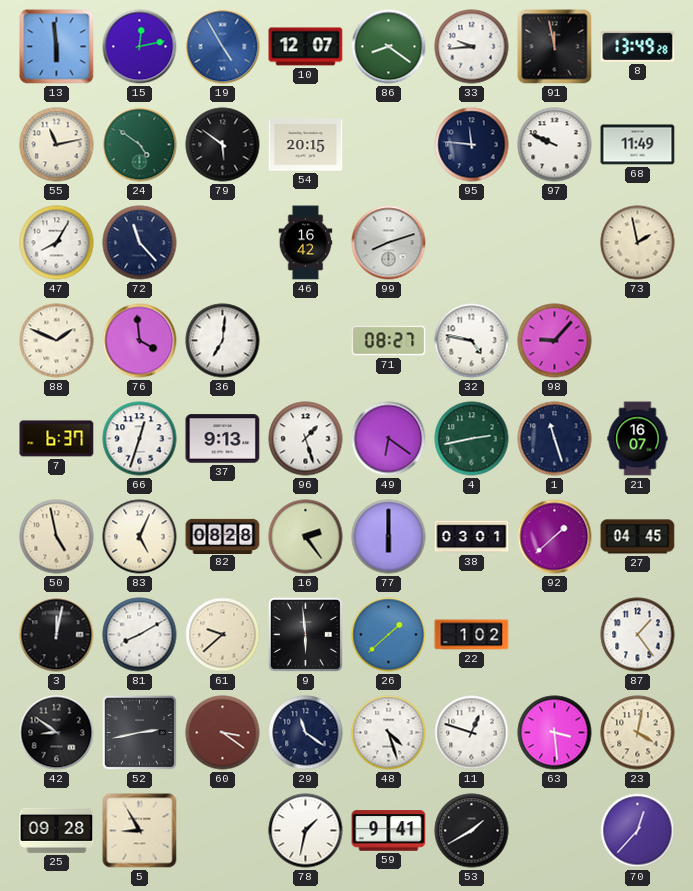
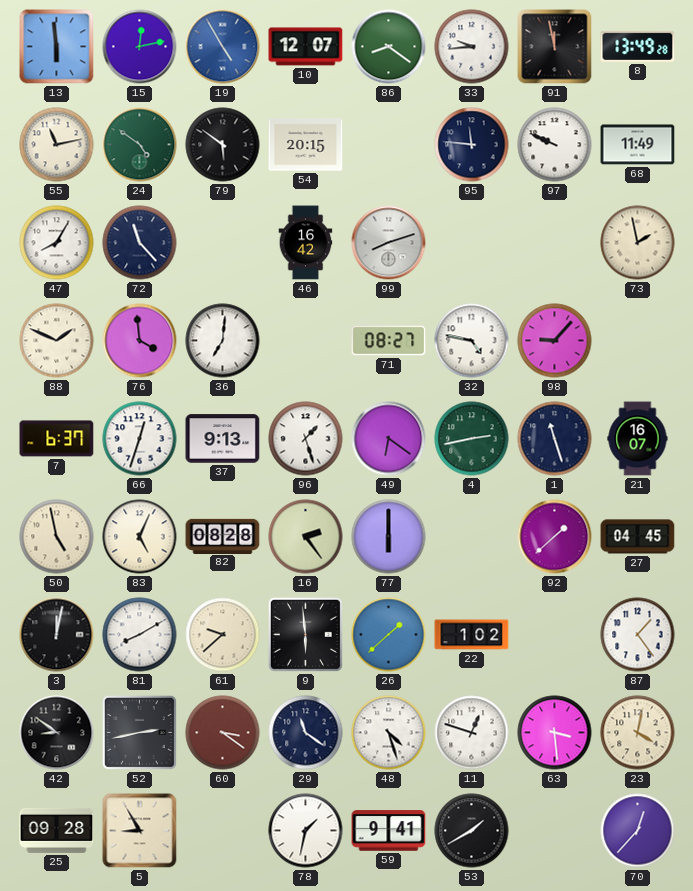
38: 03:01 -> none
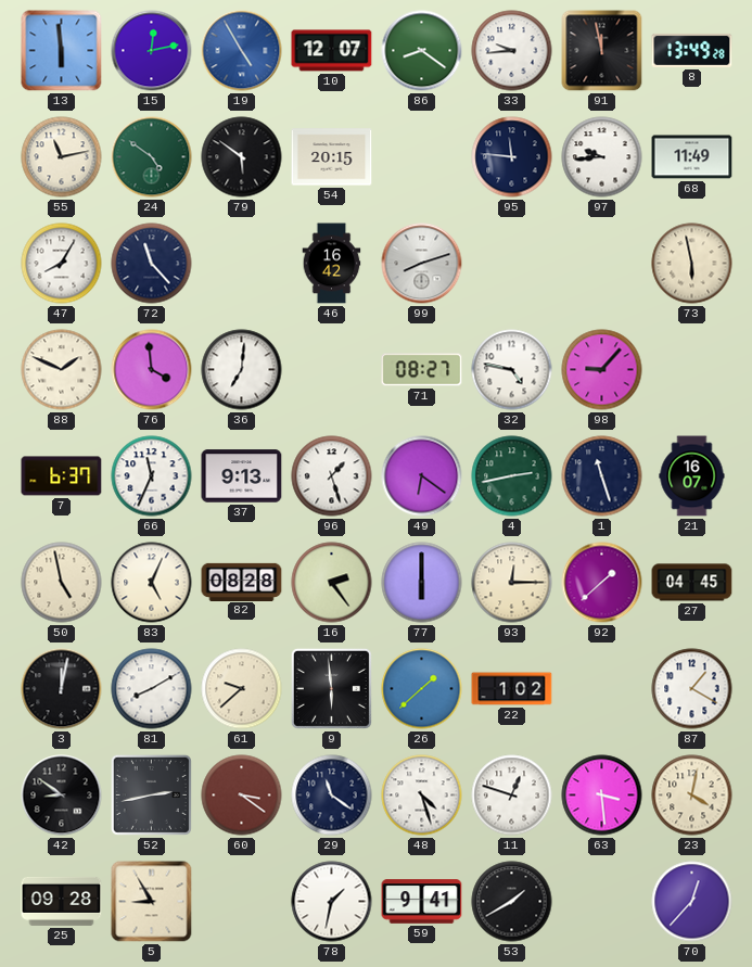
97: 9:49 -> 9:44
73: 1:58 -> 5:58
66: 12:33 -> 11:34
93: none -> 12:15
87: 1:24 -> 1:20
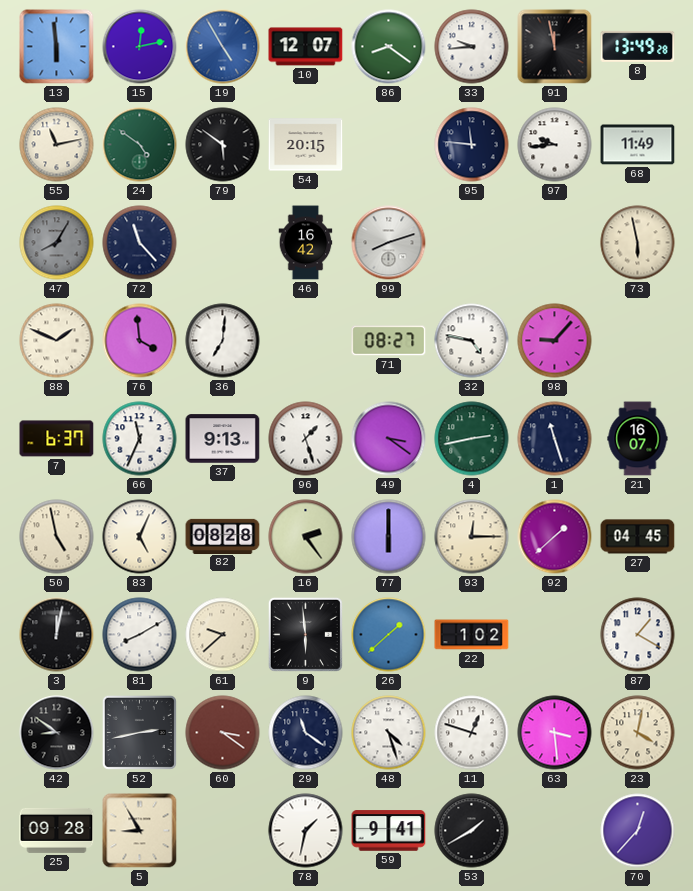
47 dial: white -> grey
49: 6:21 -> 3:21
